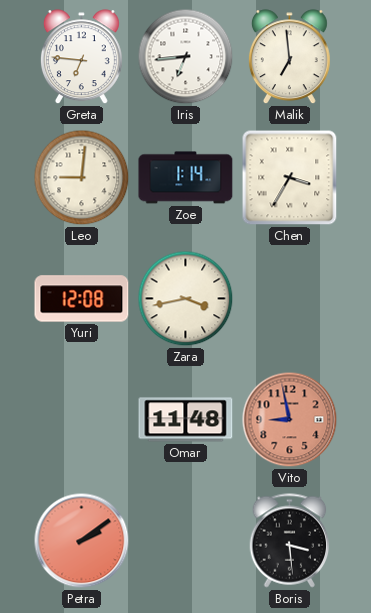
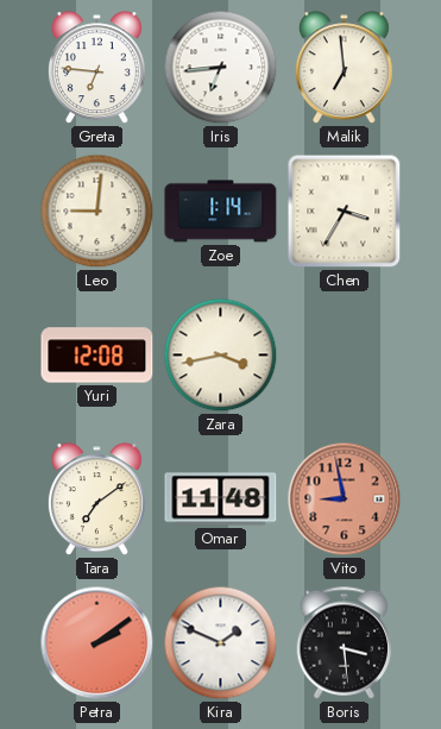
Tara: none -> 7:09
Kira: none -> 1:49
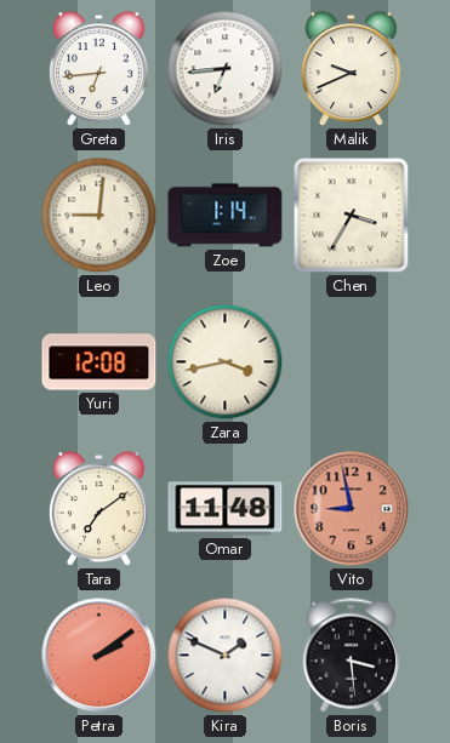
Greta: 6:46 -> 6:44
Malik: 6:59 -> 9:41
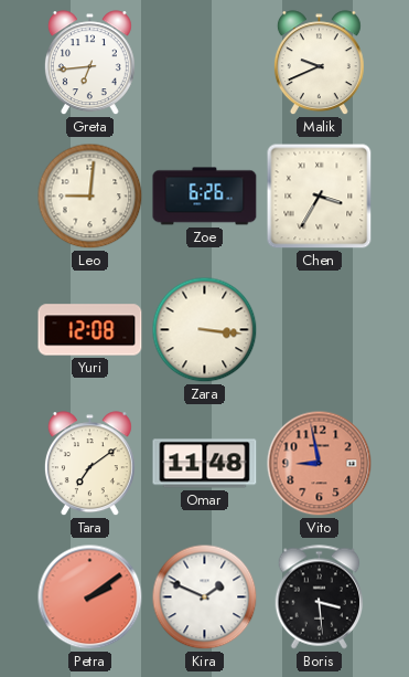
Iris: 6:44 -> none
Zoe: 1:14 -> 6:26
Zara: 3:43 -> 3:16
